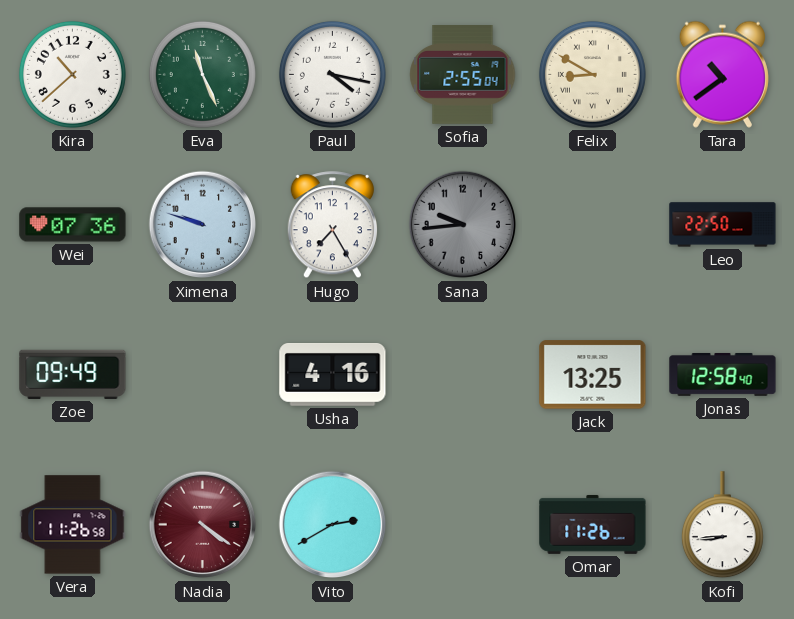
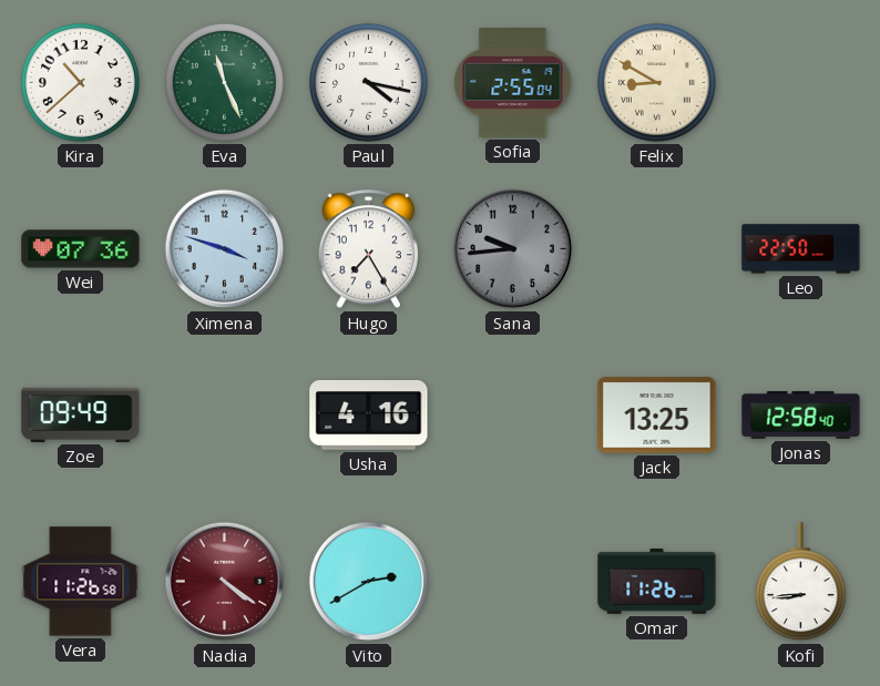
Tara: 10:39 -> none
Ximena: 9:48 -> 3:48
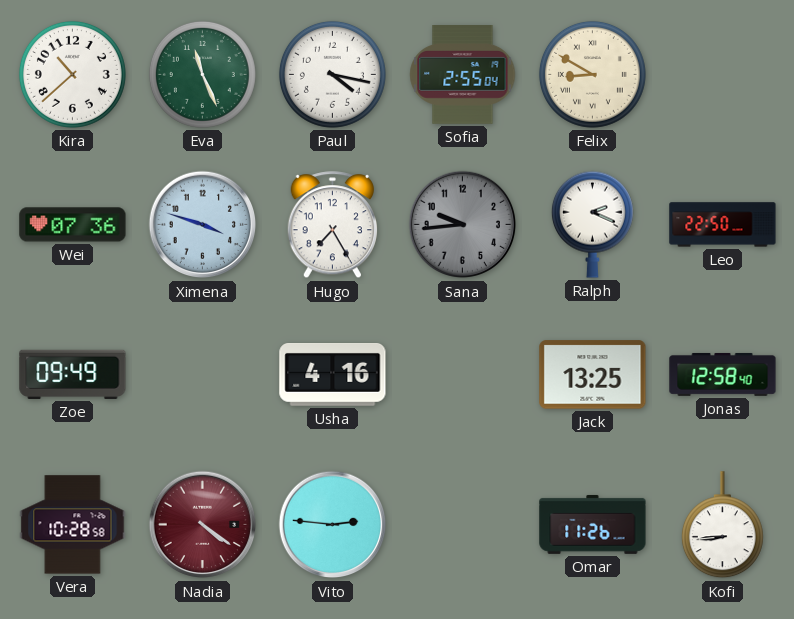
Ralph: none -> 2:19
Vera: 11:26 -> 10:28
Vito: 2:40 -> 2:46
